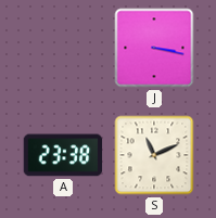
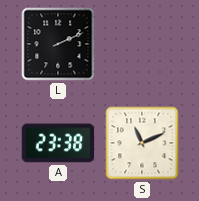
L: none -> 2:11
J: 3:17 -> none
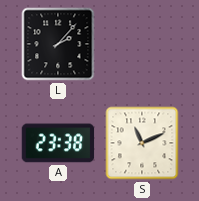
L: 2:11 -> 2:07
